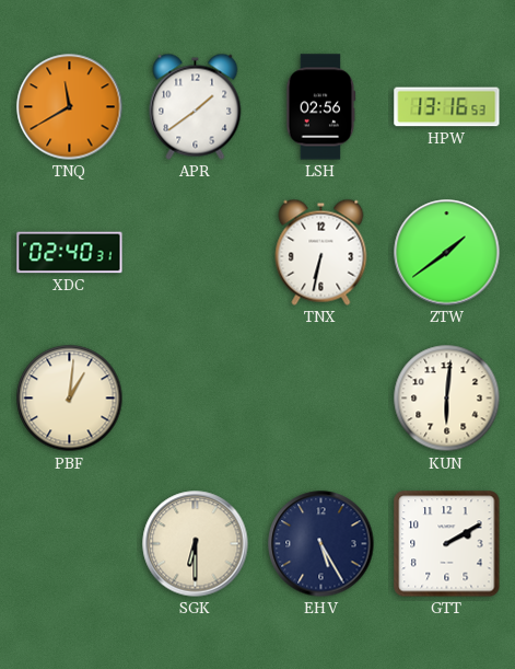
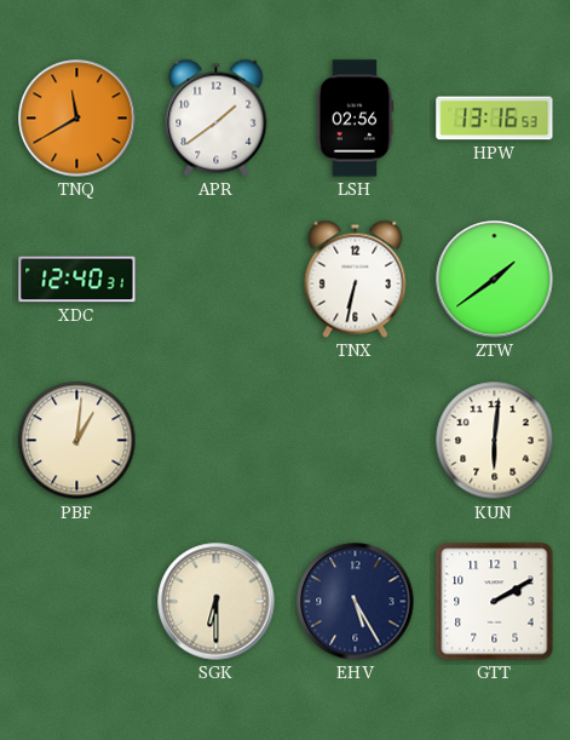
XDC: 02:40 -> 12:40
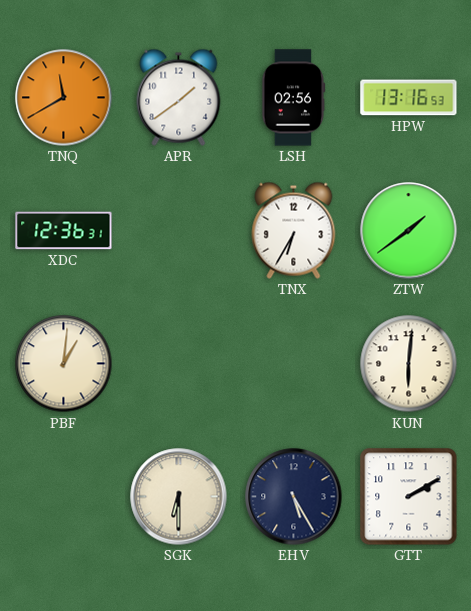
XDC: 12:40 -> 12:36
TNX: 6:32 -> 6:35
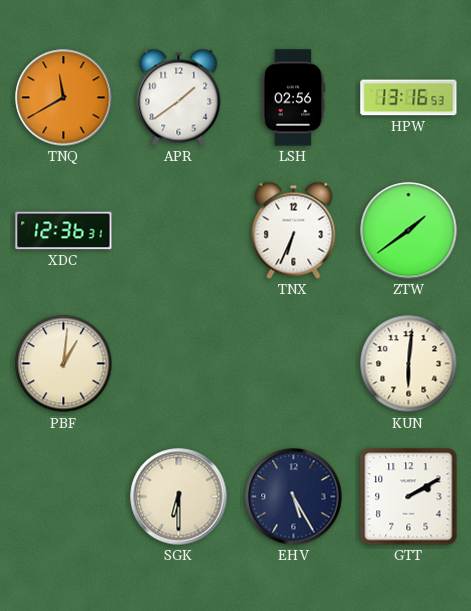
TNX: 6:35 -> 6:34
